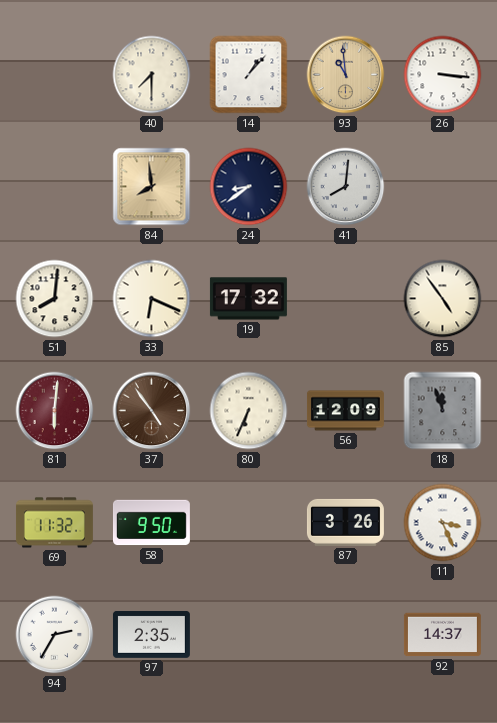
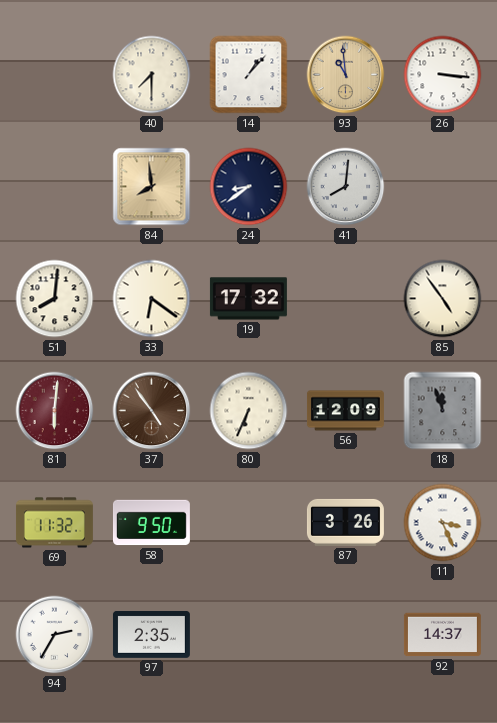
33: 6:19 -> 6:21
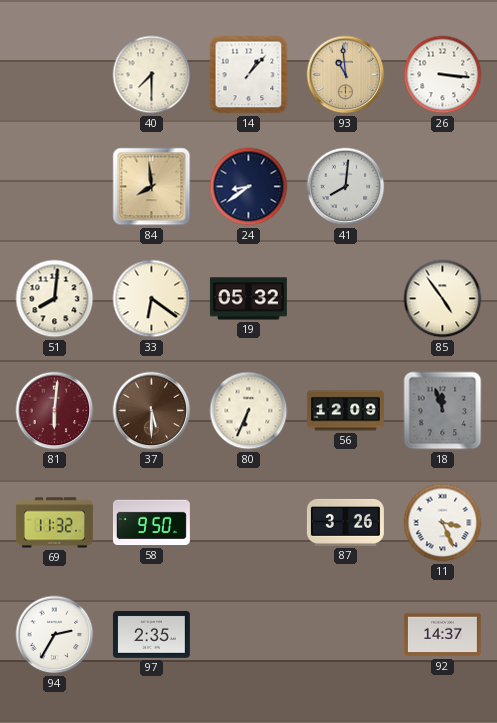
19: 17:32 -> 05:32
37: 4:54 -> 5:30
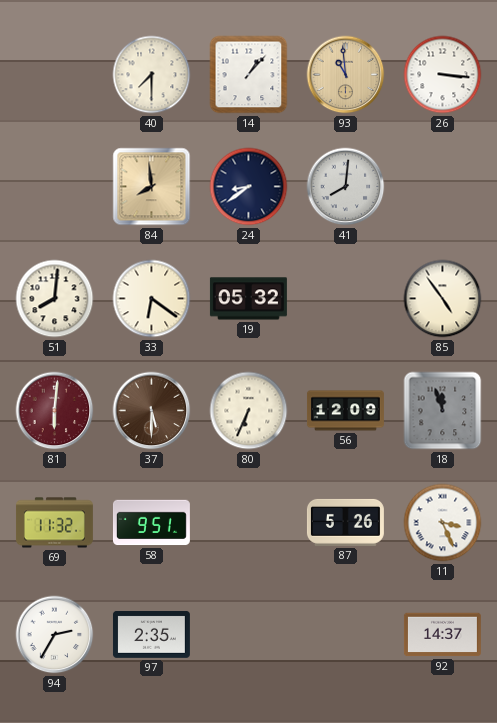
58: 9:50 -> 9:51
87: 3:26 -> 5:26
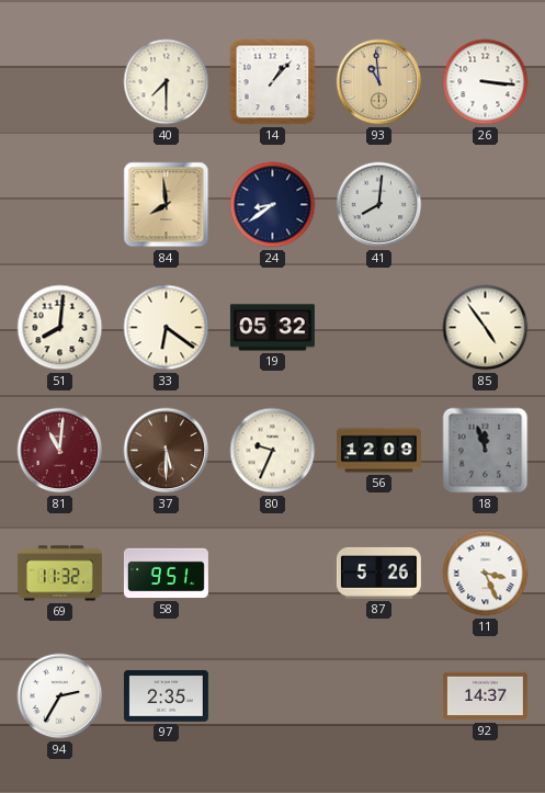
81: 6:01 -> 11:01
80: 6:34 -> 9:34
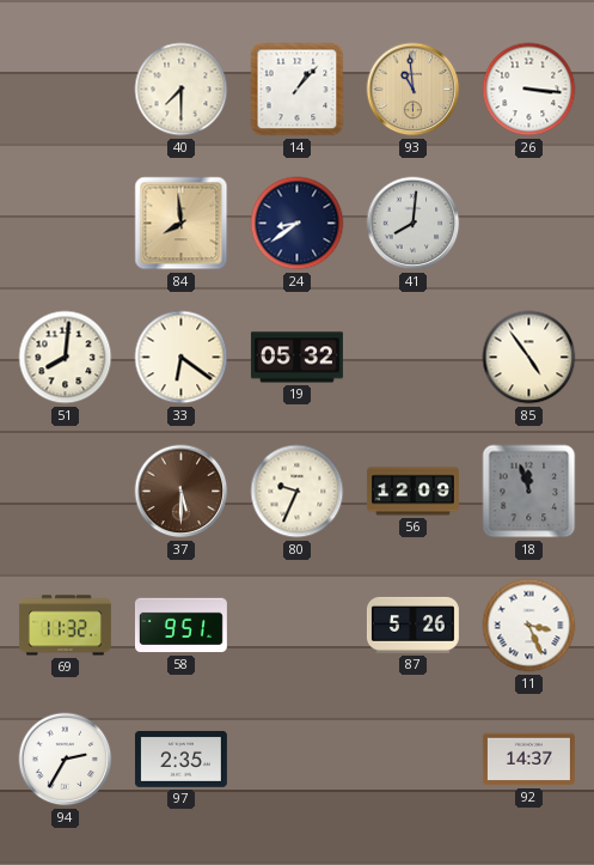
81: 11:01 -> none
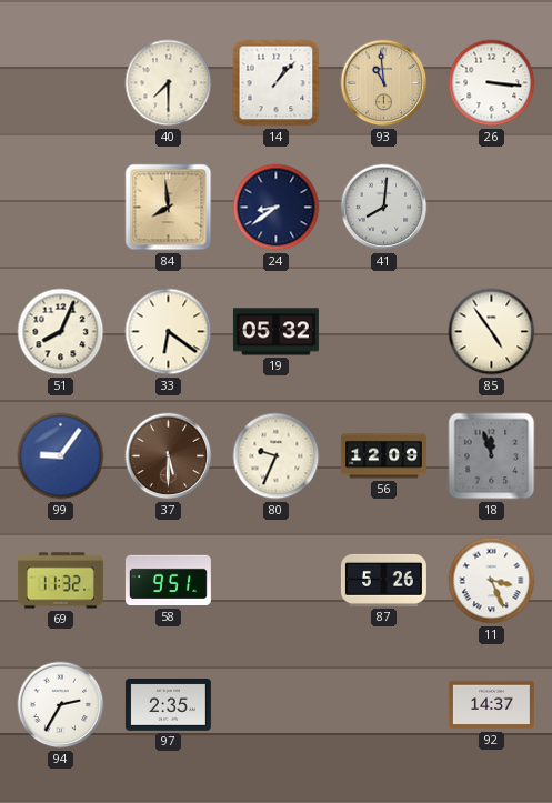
51: 8:01 -> 8:04
99: none -> 9:06
